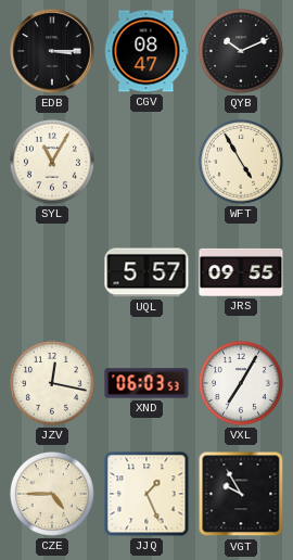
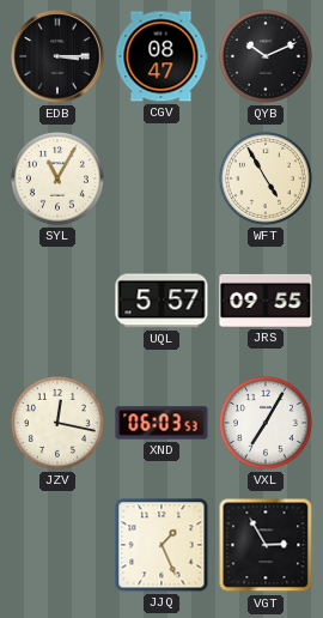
CZE: 4:45 -> none
VGT: 9:55 -> 2:55
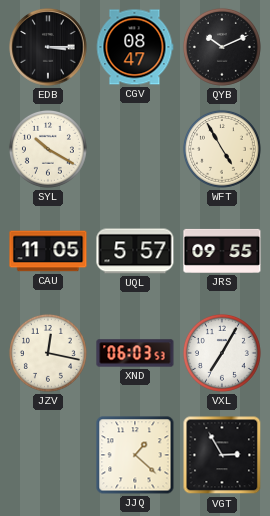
SYL: 11:05 -> 10:20
CAU: none -> 11:05
JJQ: 1:26 -> 1:22
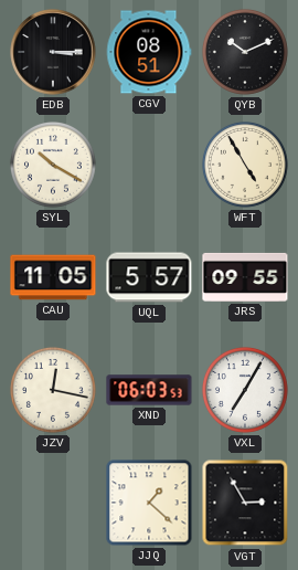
CGV: 08:47 -> 08:51
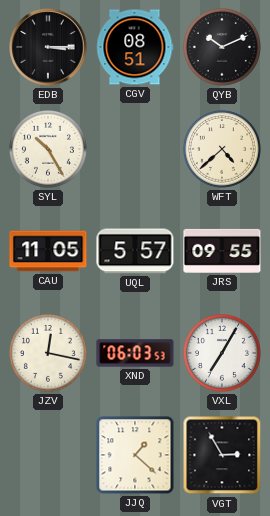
SYL: 10:20 -> 10:25
WFT: 4:55 -> 4:38
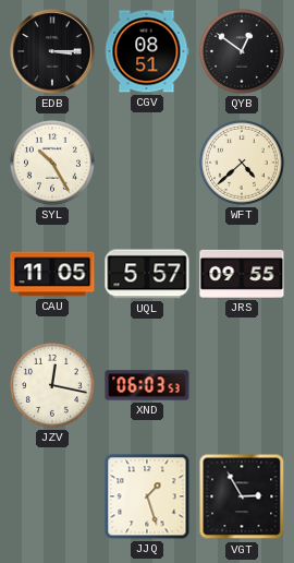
QYB: 10:11 -> 12:51
VXL: 7:05 -> none
JJQ: 1:22 -> 1:27
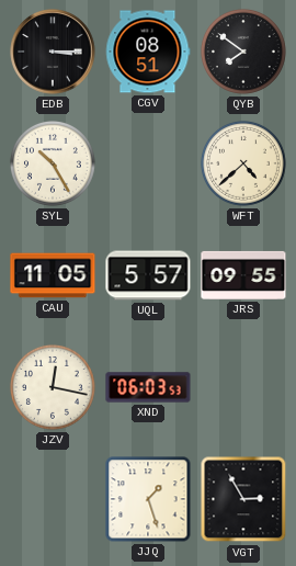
QYB: 12:51 -> 7:51
